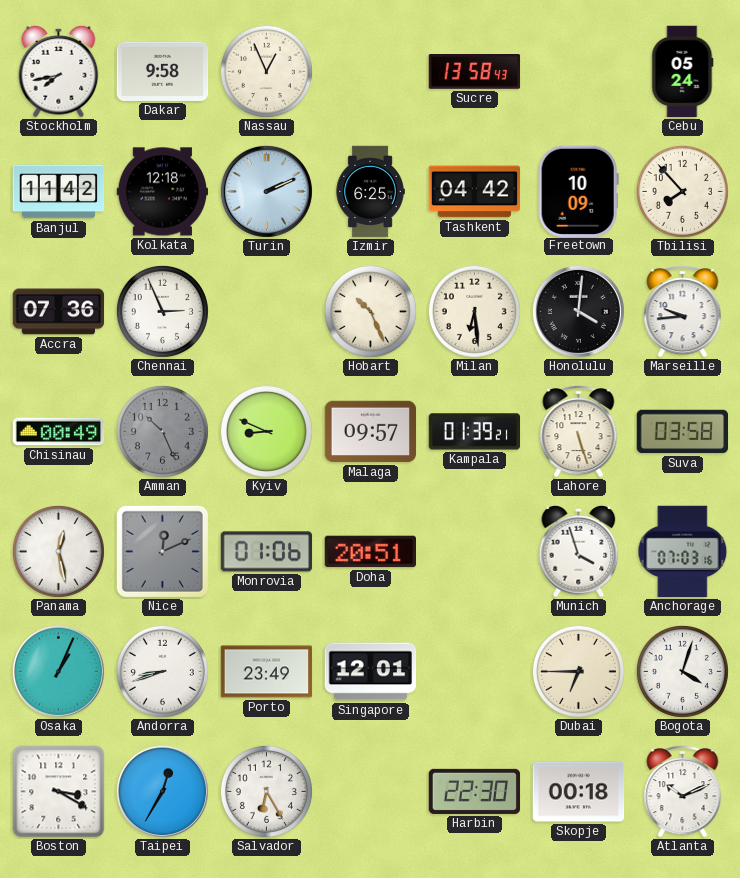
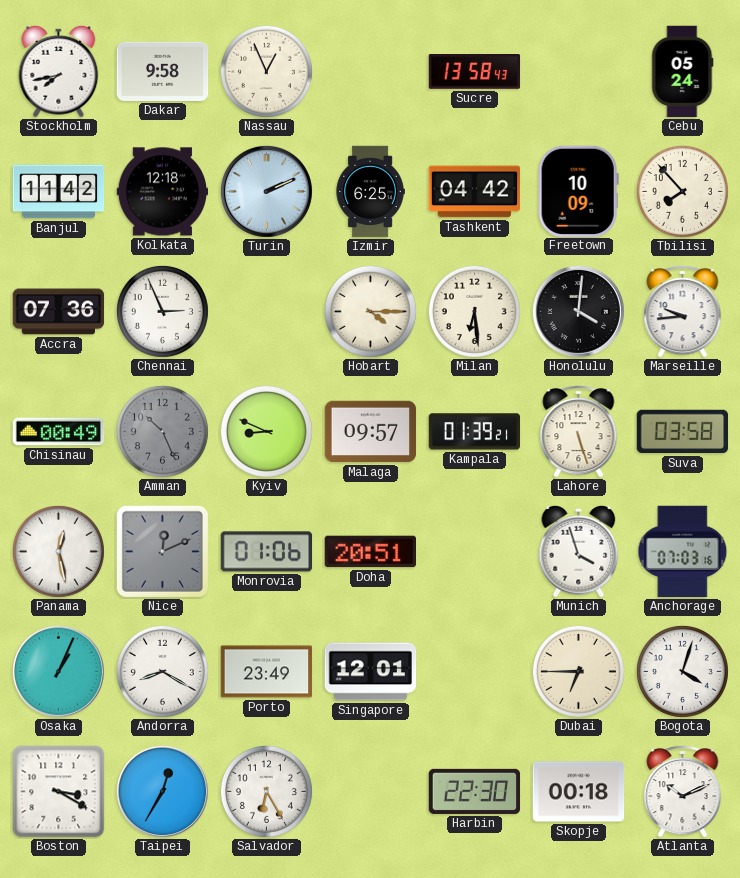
Hobart: 10:26 -> 4:15
Andorra: 8:42 -> 8:20
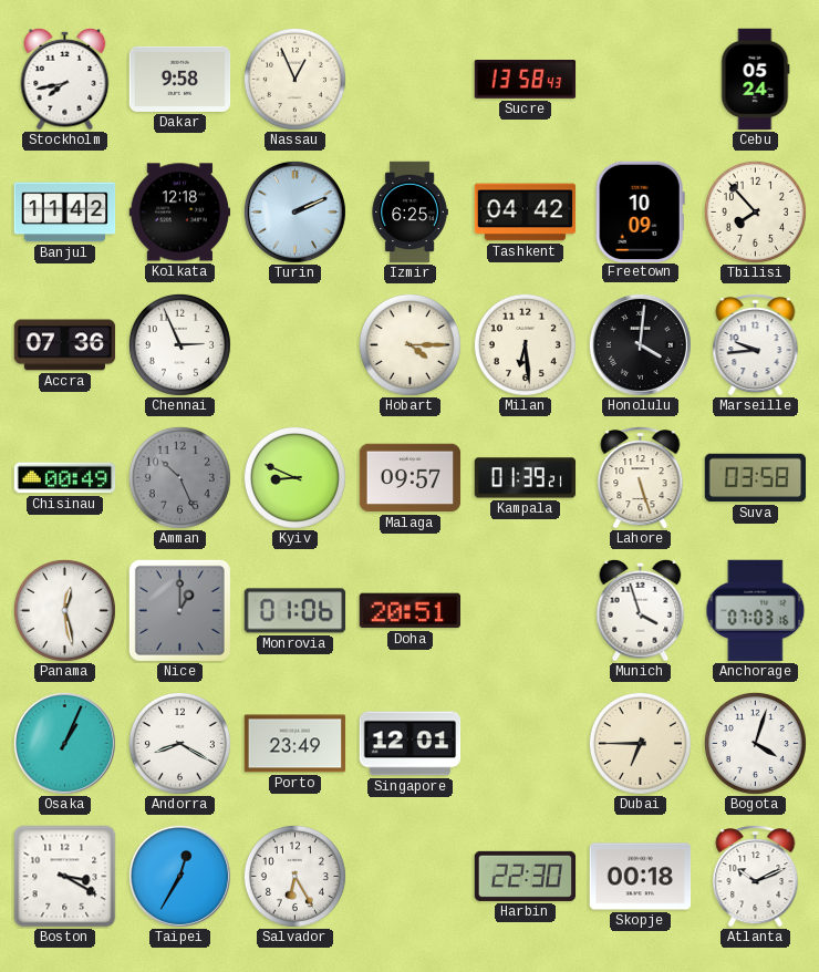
Nice: 12:11 -> 1:00
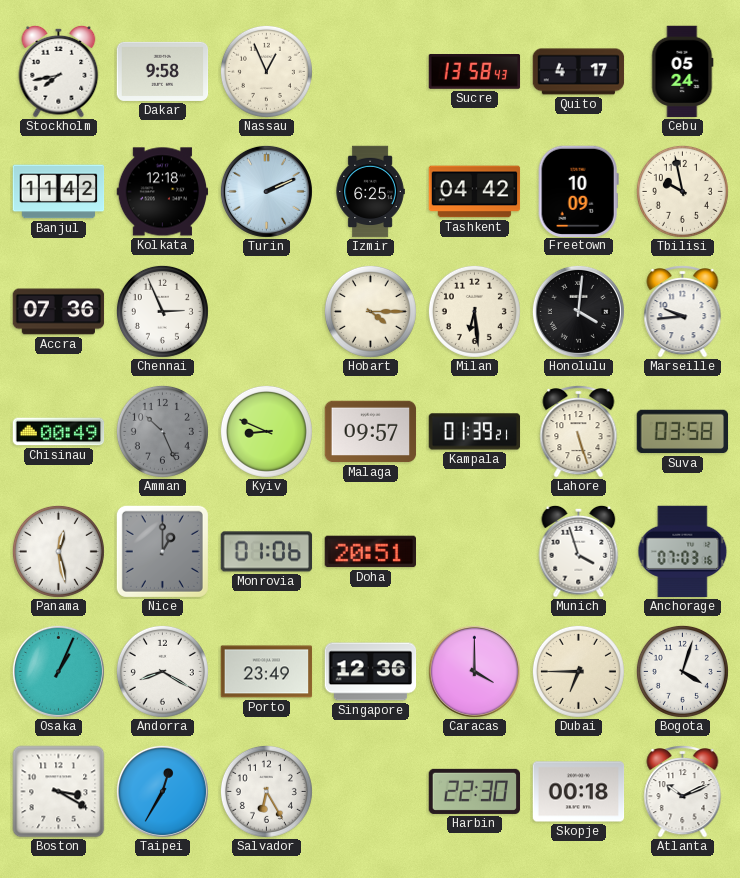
Quito: none -> 4:17
Tbilisi: 7:53 -> 9:58
Singapore: 12:01 -> 12:36
Caracas: none -> 4:00
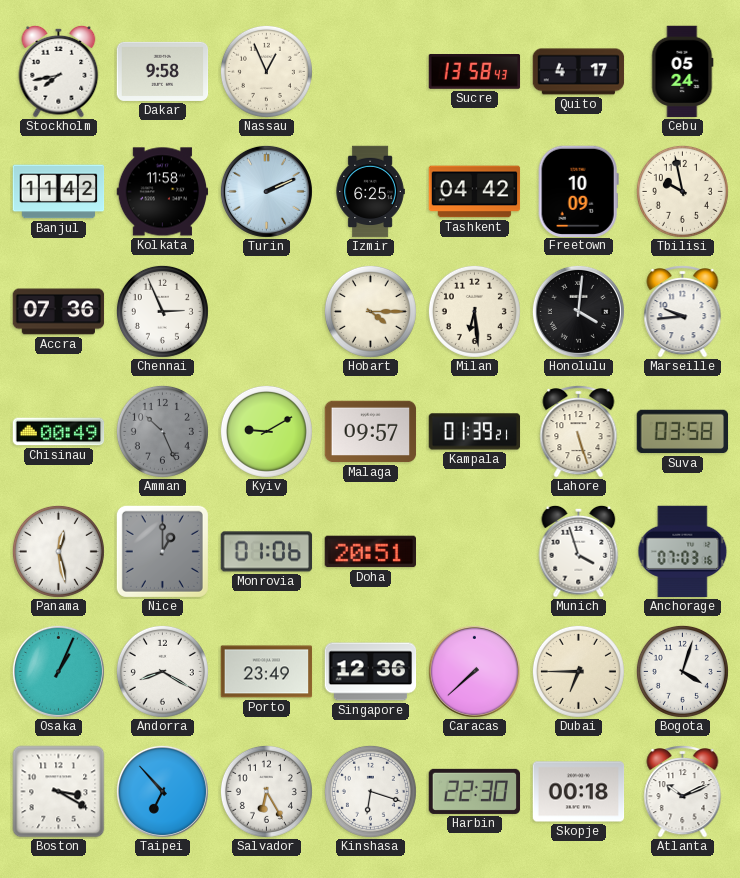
Kolkata: 12:18 -> 11:58
Kyiv: 8:49 -> 9:10
Caracas: 4:00 -> 7:38
Taipei: 12:35 -> 6:53
Kinshasa: none -> 6:18
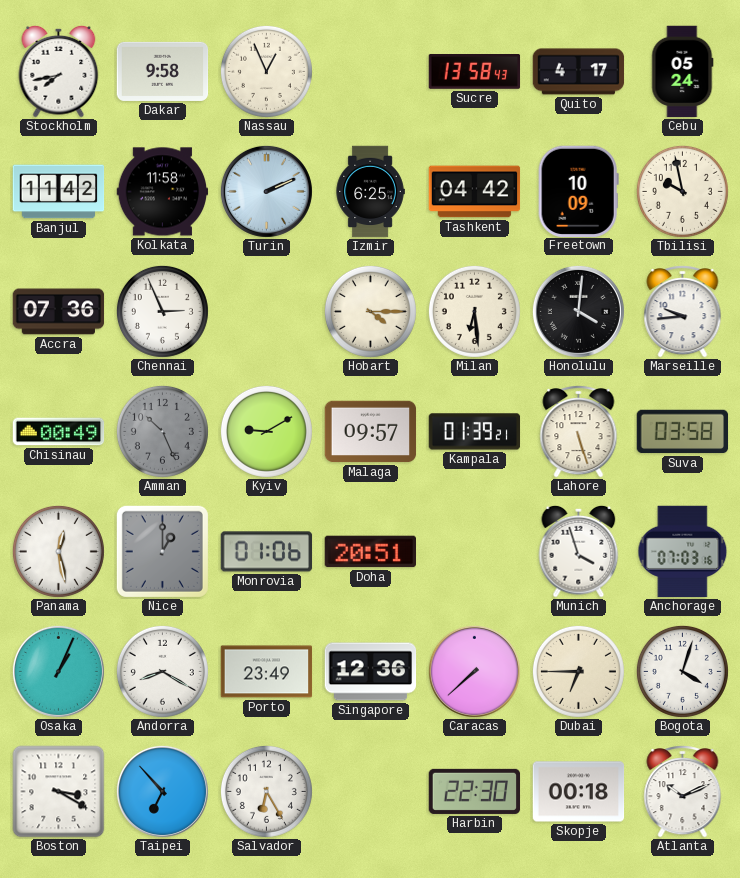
Kinshasa: 6:18 -> none
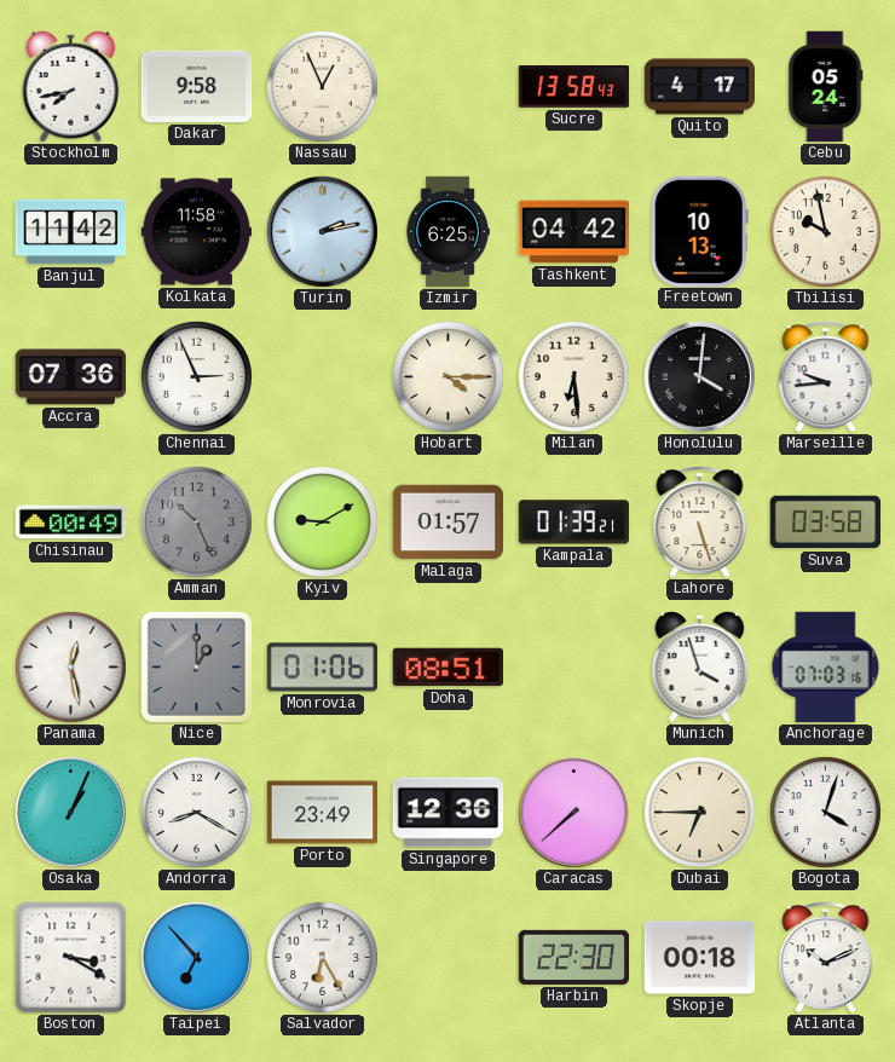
Turin: 2:11 -> 2:13
Freetown: 10:09 -> 10:13
Malaga: 09:57 -> 01:57
Doha: 20:51 -> 08:51
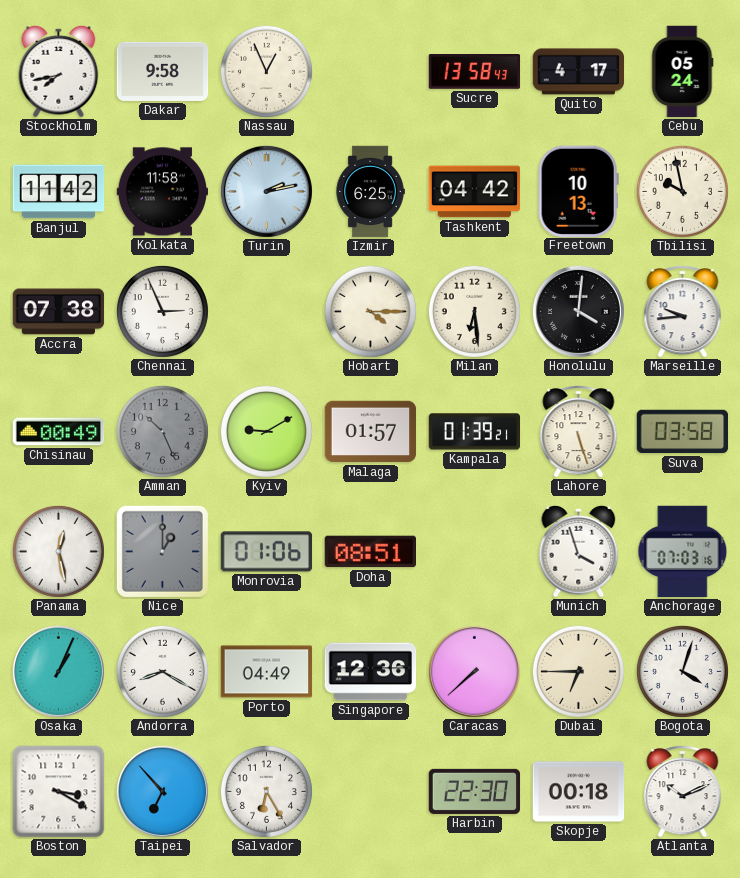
Accra: 07:36 -> 07:38
Porto: 23:49 -> 04:49
